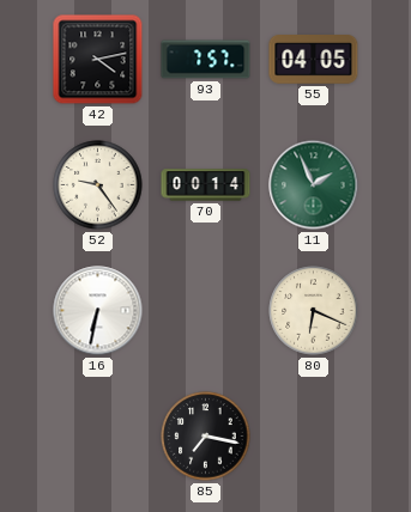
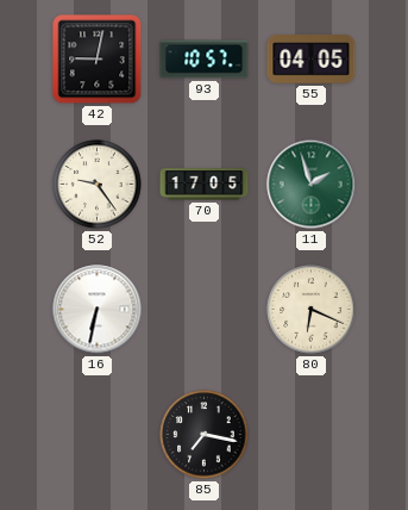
42: 4:13 -> 9:02
93: 7:57 -> 10:57
70: 00:14 -> 17:05
11: 1:56 -> 1:57
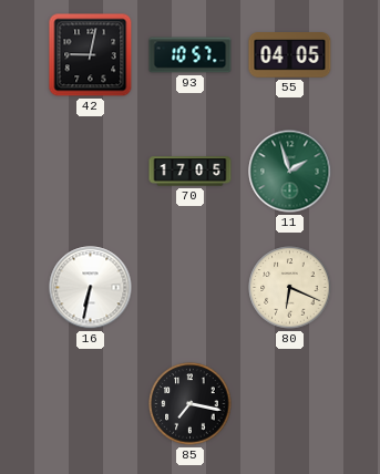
52: 9:24 -> none
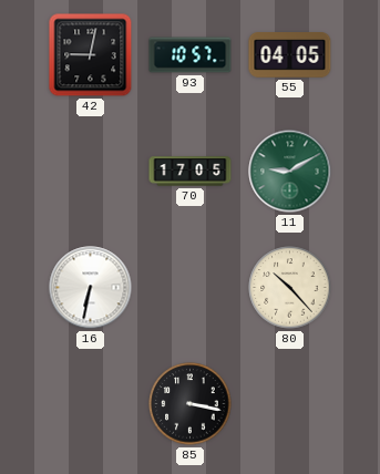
11: 1:57 -> 9:10
80: 6:19 -> 10:23
85: 7:17 -> 3:17
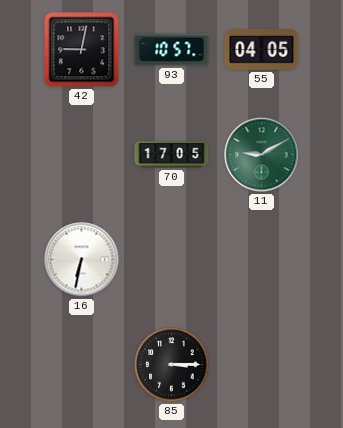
80: 10:23 -> none
85: 3:17 -> 3:15
